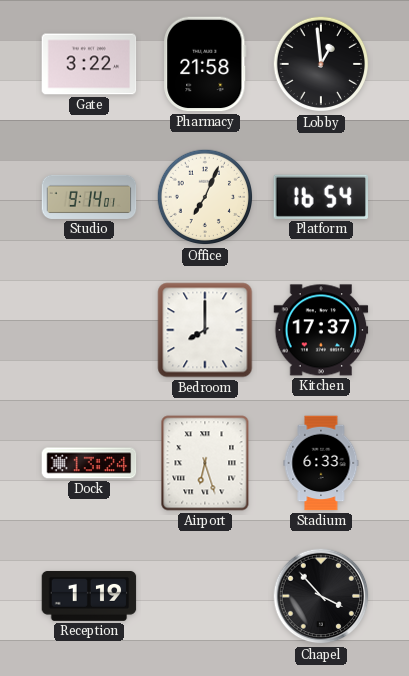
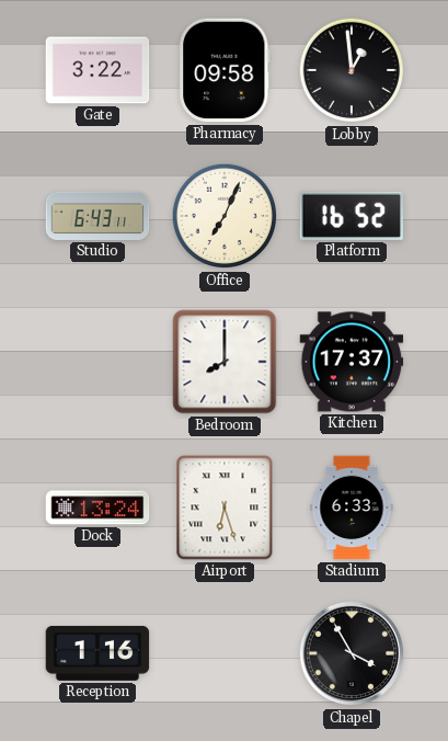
Pharmacy: 21:58 -> 09:58
Studio: 9:14 -> 6:43
Platform: 16:54 -> 16:52
Reception: 1:19 -> 1:16
Chapel: 3:53 -> 3:55
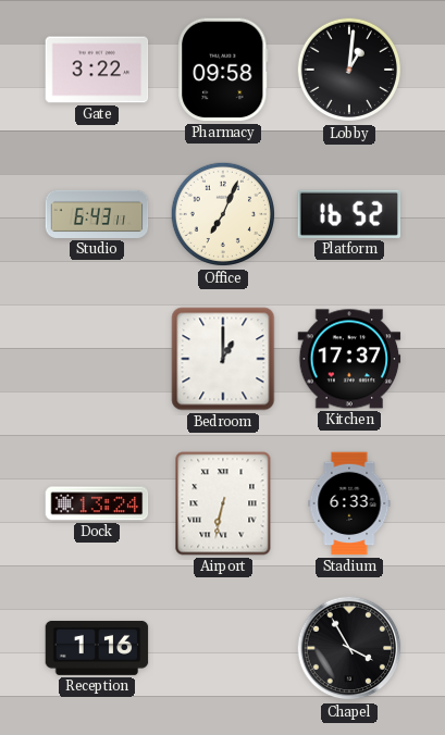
Lobby: 12:59 -> 1:01
Bedroom: 8:00 -> 1:00
Airport: 6:27 -> 6:32
